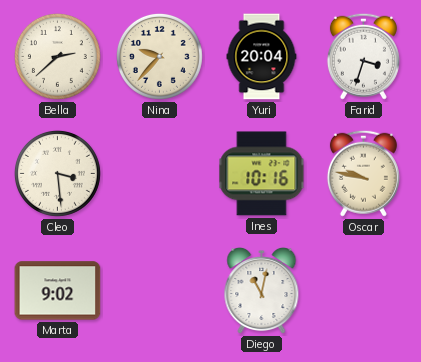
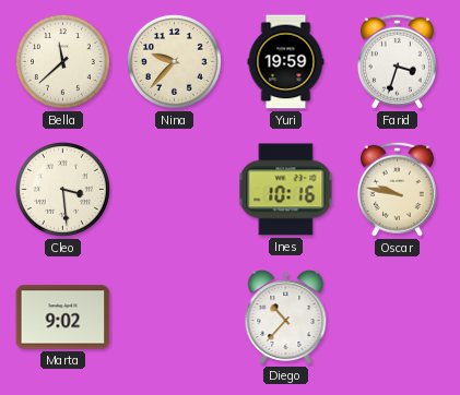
Bella: 2:38 -> 11:38
Yuri: 20:04 -> 19:59
Diego: 11:02 -> 10:37
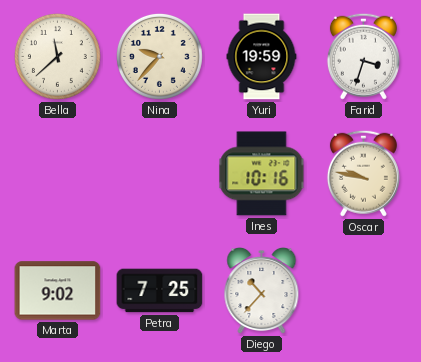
Cleo: 3:29 -> none
Petra: none -> 7:25
